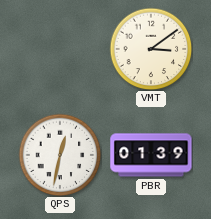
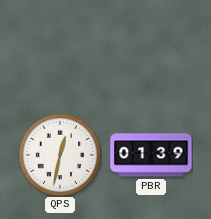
VMT: 3:09 -> none
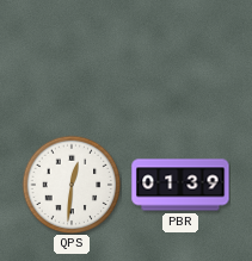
QPS: 12:32 -> 12:31
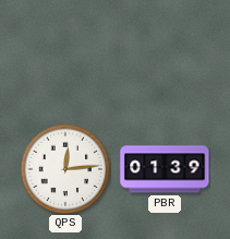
QPS: 12:31 -> 12:14
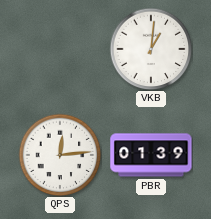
VKB: none -> 1:01
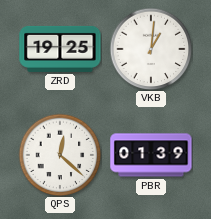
ZRD: none -> 19:25
QPS: 12:14 -> 12:22
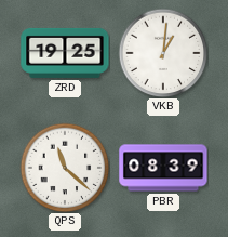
QPS: 12:22 -> 11:22
PBR: 01:39 -> 08:39
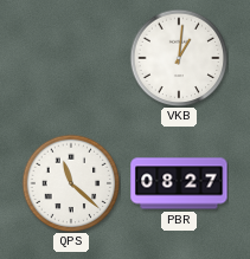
ZRD: 19:25 -> none
PBR: 08:39 -> 08:27
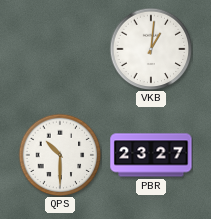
QPS: 11:22 -> 10:30
PBR: 08:27 -> 23:27
